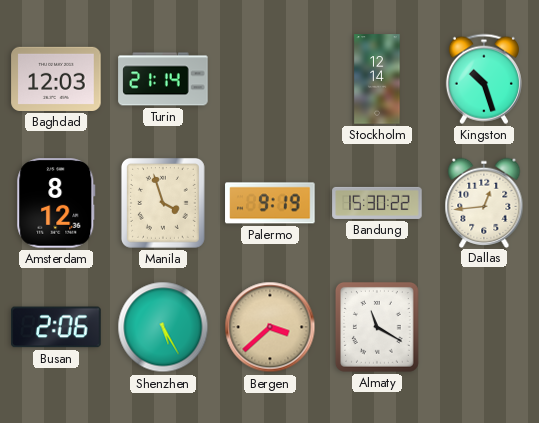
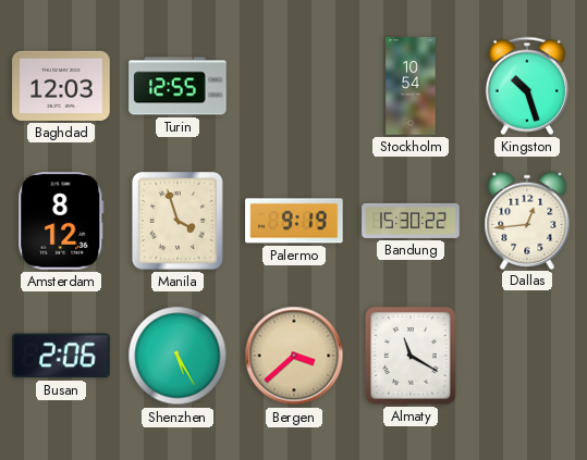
Turin: 21:14 -> 12:55
Stockholm: 12:14 -> 10:54
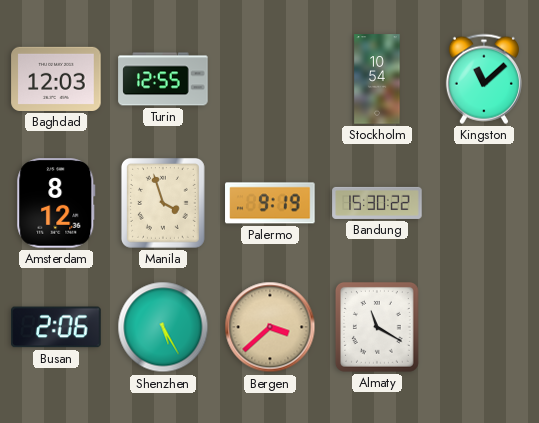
Kingston: 10:27 -> 11:08
Dallas: 12:44 -> none
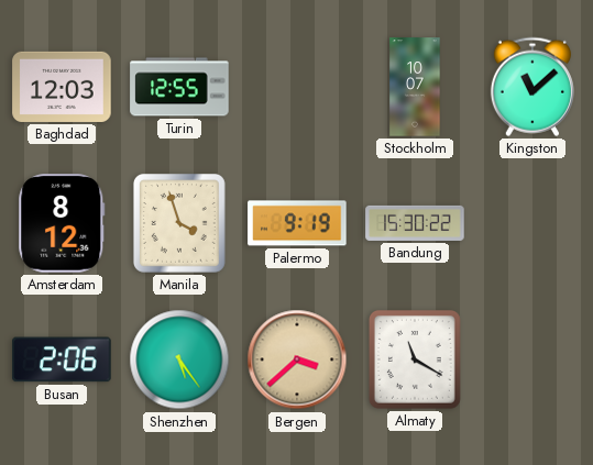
Stockholm: 10:54 -> 10:07
Shenzhen: 5:25 -> 5:24
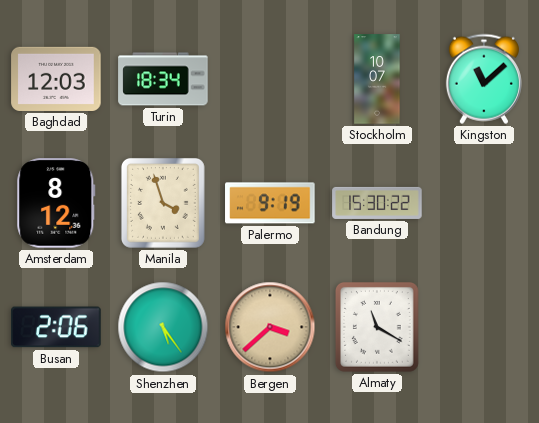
Turin: 12:55 -> 18:34
